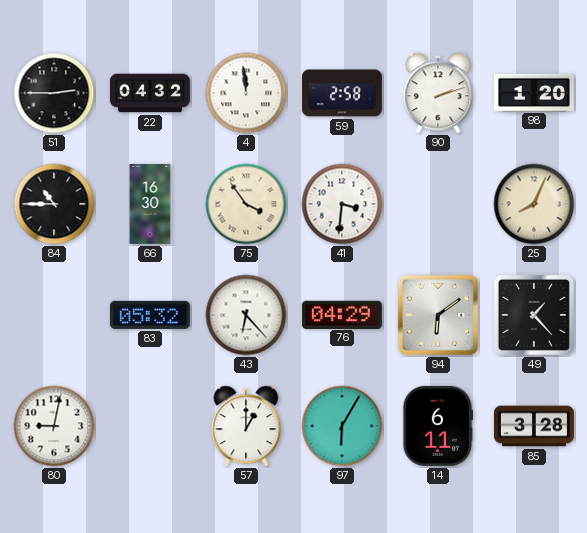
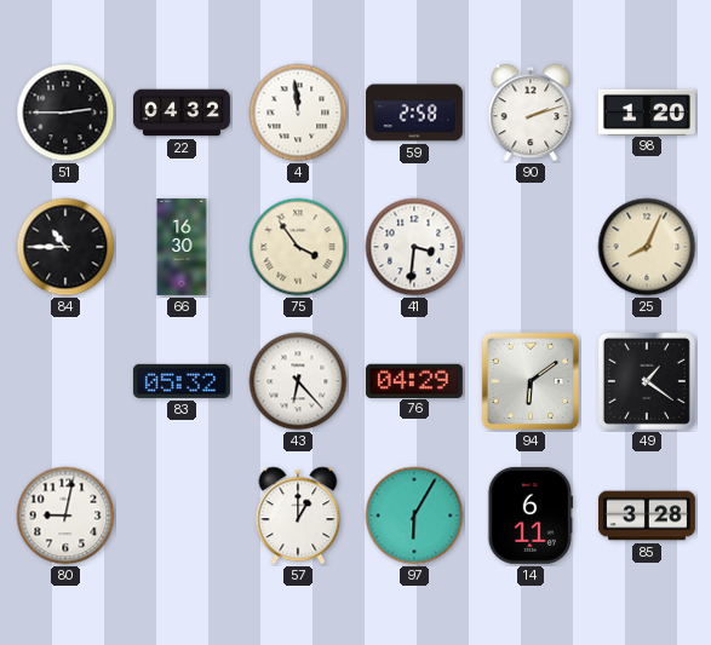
49: 1:23 -> 1:21
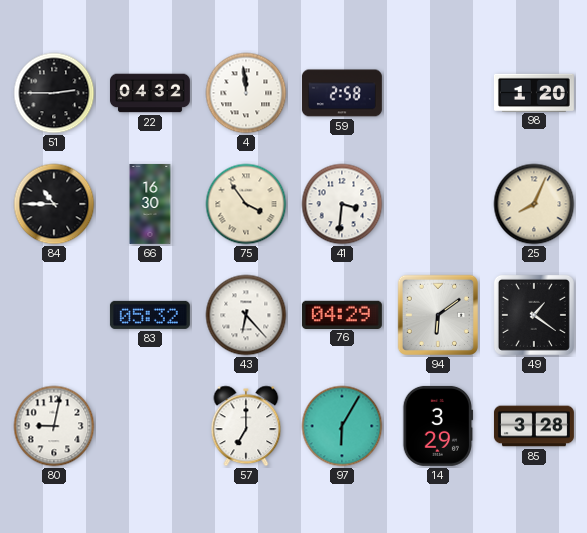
90: 2:12 -> none
57: 1:00 -> 7:00
14: 6:11 -> 3:29
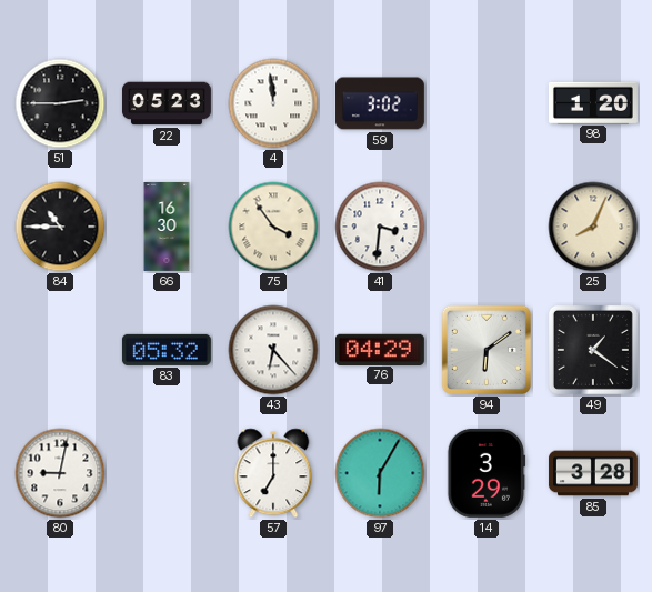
22: 04:32 -> 05:23
59: 2:58 -> 3:02
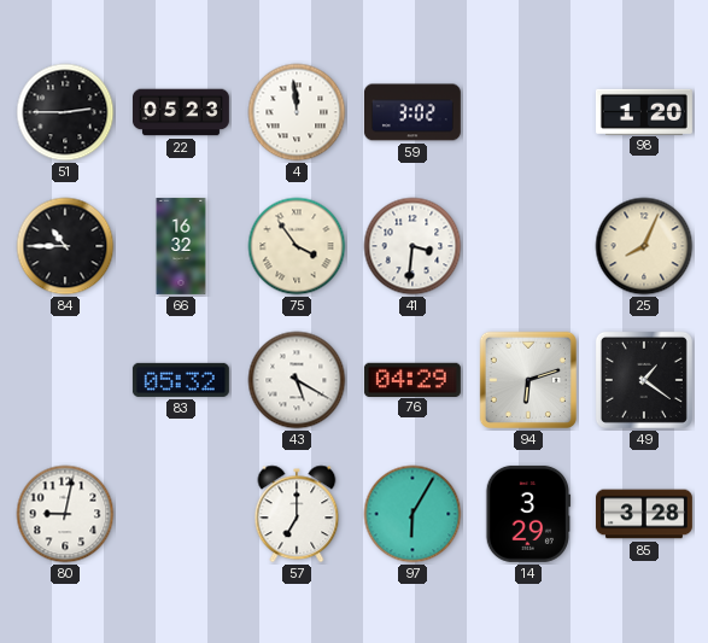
66: 16:30 -> 16:32
43: 6:23 -> 5:20
94: 6:09 -> 6:12
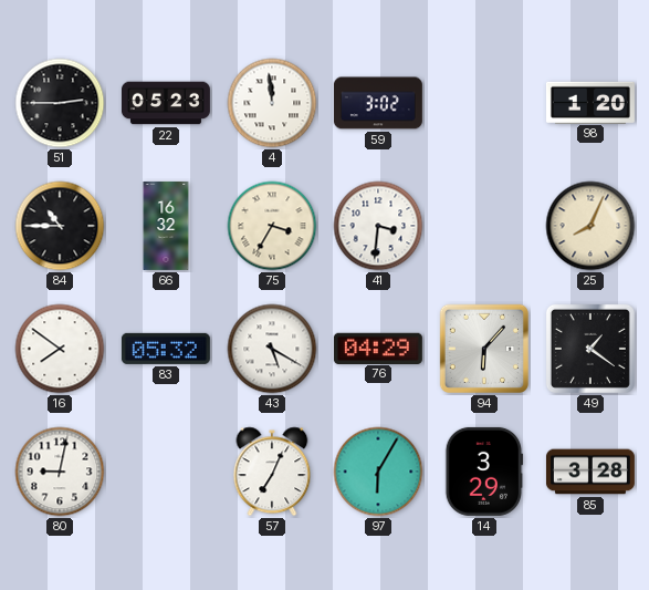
75: 3:54 -> 3:35
16: none -> 7:51
94: 6:12 -> 6:07
57: 7:00 -> 7:04
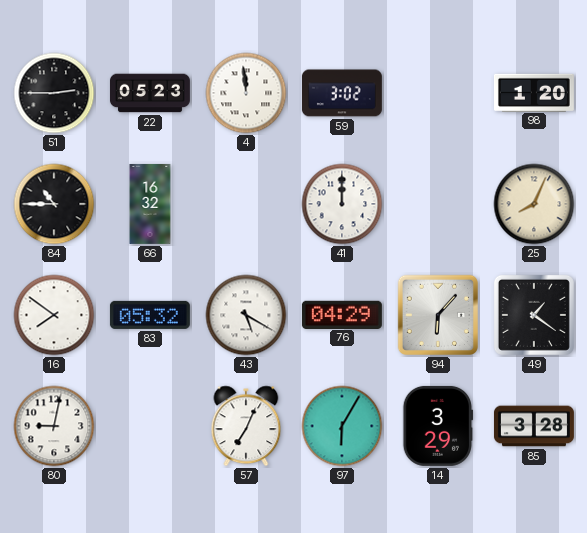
75: 3:35 -> none
41: 3:31 -> 12:00
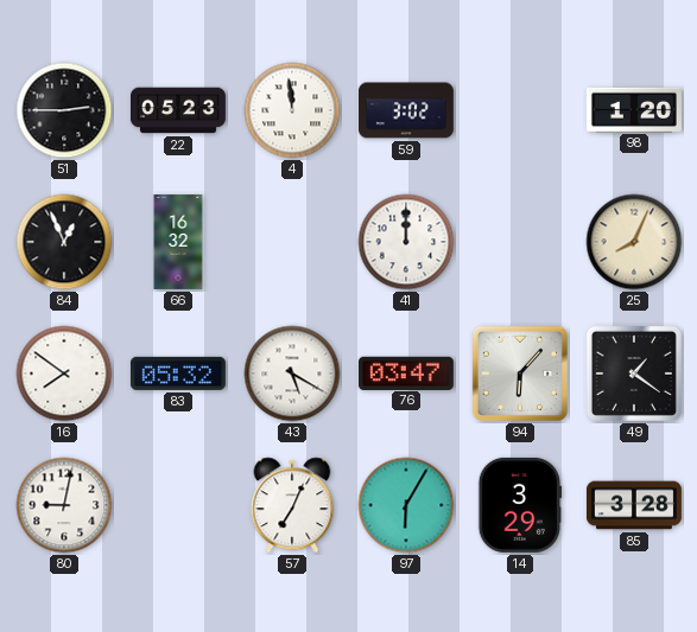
84: 10:45 -> 12:56
76: 04:29 -> 03:47
